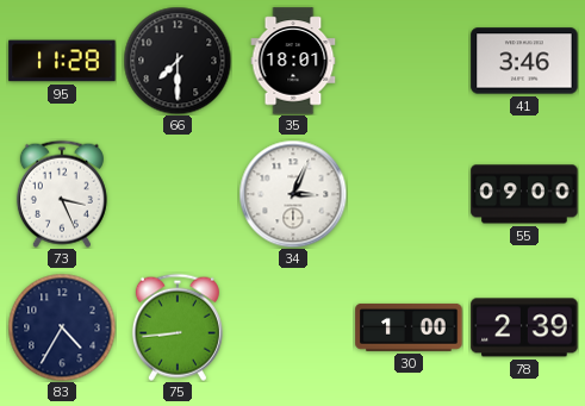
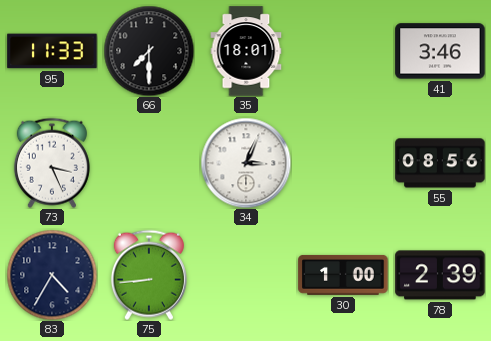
95: 11:28 -> 11:33
55: 09:00 -> 08:56
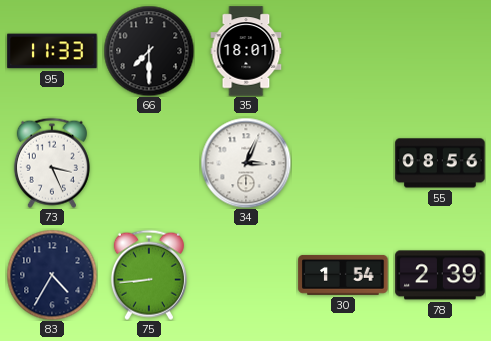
41: 3:46 -> none
30: 1:00 -> 1:54
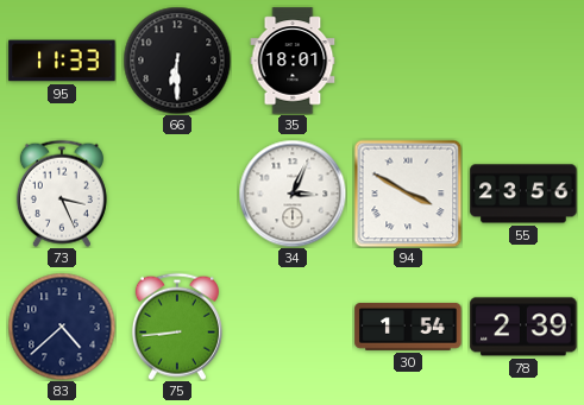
66: 7:30 -> 6:30
94: none -> 3:50
55: 08:56 -> 23:56
83: 4:35 -> 4:38
